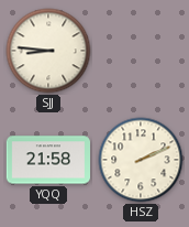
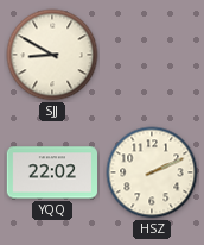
SJJ: 8:46 -> 8:50
YQQ: 21:58 -> 22:02
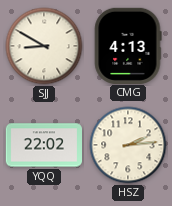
CMG: none -> 4:13
HSZ: 2:11 -> 2:14
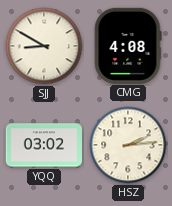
CMG: 4:13 -> 4:08
YQQ: 22:02 -> 03:02
